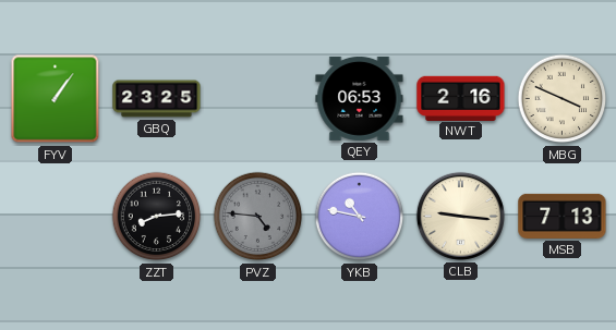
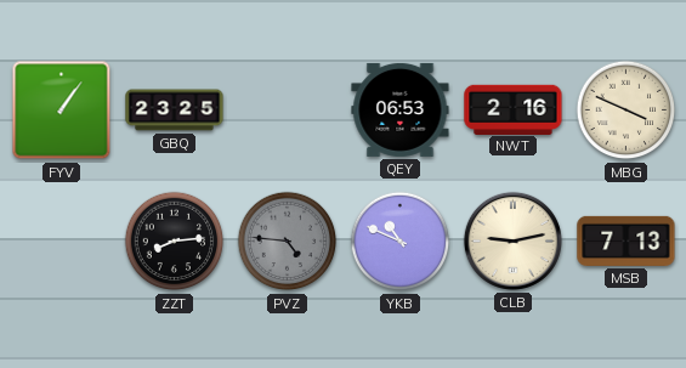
YKB: 10:47 -> 10:49
CLB: 9:16 -> 9:13
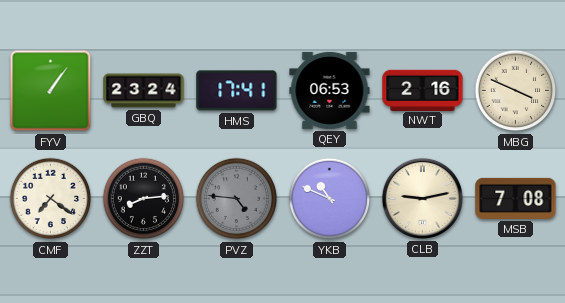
GBQ: 23:25 -> 23:24
HMS: none -> 17:41
CMF: none -> 7:21
MSB: 7:13 -> 7:08
